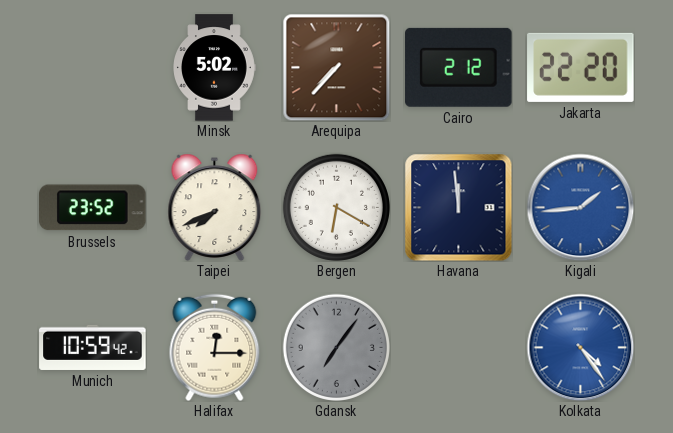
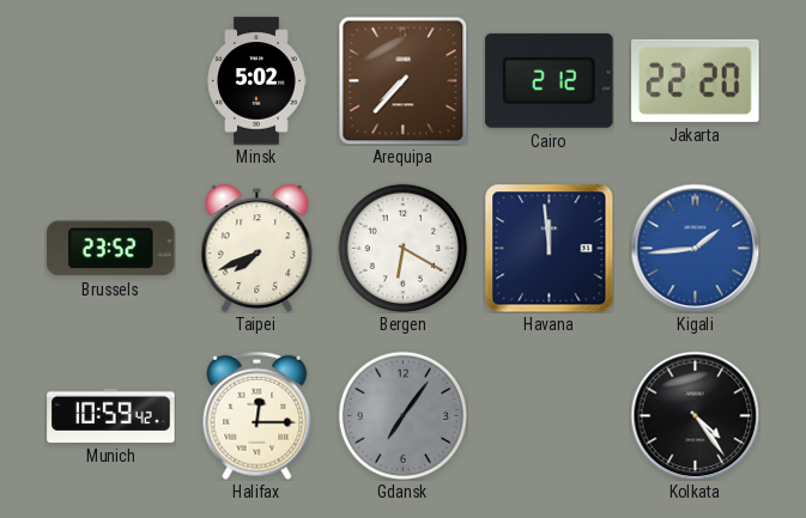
Kolkata dial: blue -> black
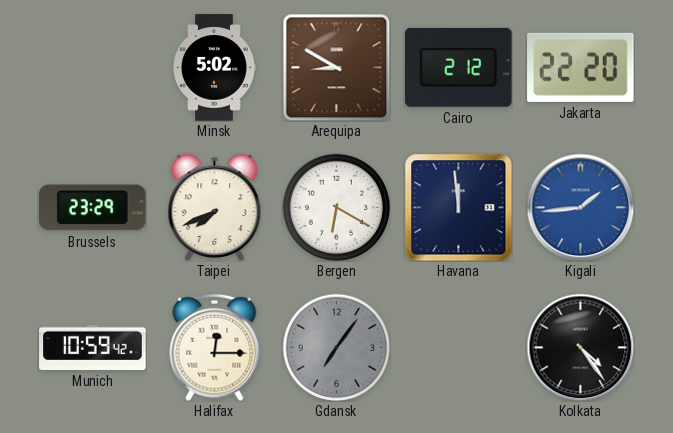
Arequipa: 7:37 -> 8:50
Brussels: 23:52 -> 23:29
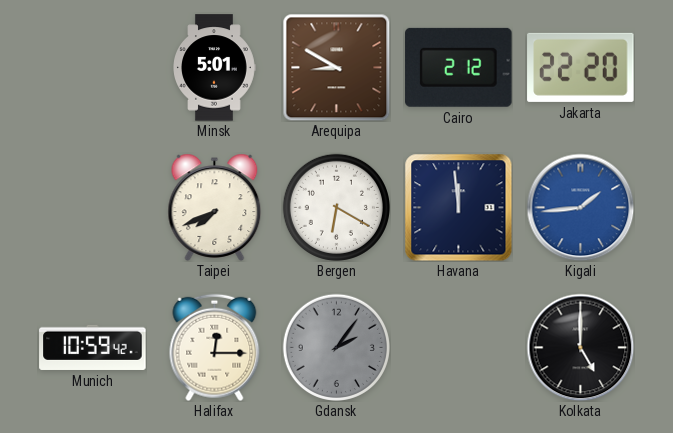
Minsk: 5:02 -> 5:01
Brussels: 23:29 -> none
Gdansk: 7:06 -> 2:06
Kolkata: 4:24 -> 5:00
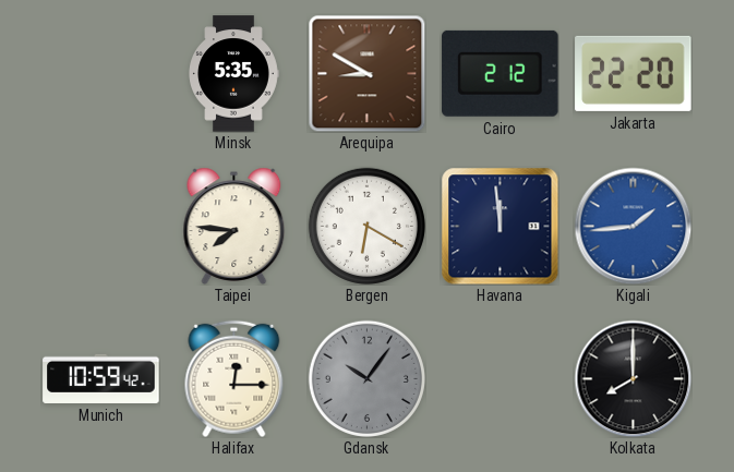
Minsk: 5:01 -> 5:35
Taipei: 7:41 -> 7:46
Gdansk: 2:06 -> 10:06
Kolkata: 5:00 -> 8:00
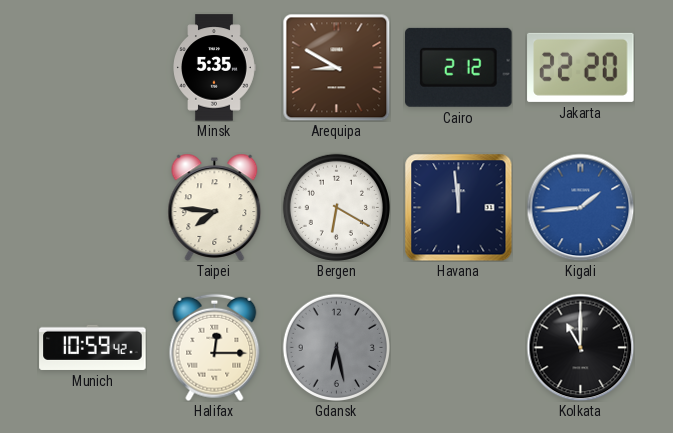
Gdansk: 10:06 -> 6:28
Kolkata: 8:00 -> 11:00
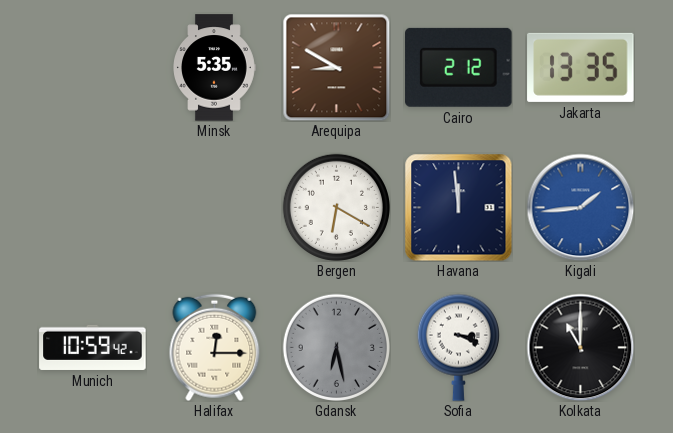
Jakarta: 22:20 -> 13:35
Taipei: 7:46 -> none
Sofia: none -> 3:19
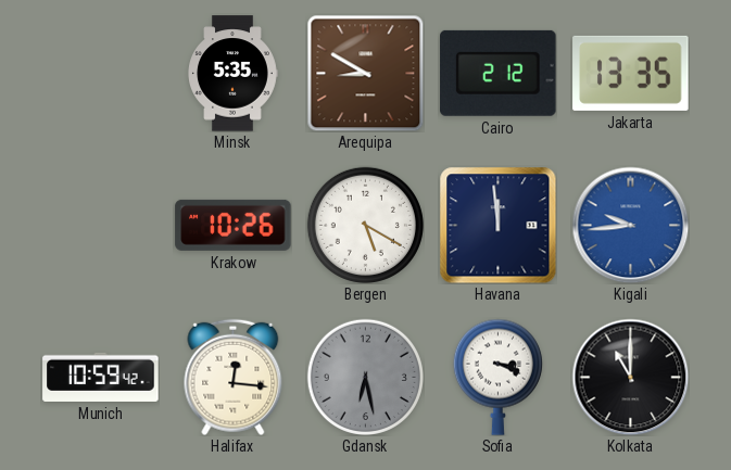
Krakow: none -> 10:26
Bergen: 6:20 -> 5:20
Kigali: 1:44 -> 9:44
Halifax: 12:15 -> 12:16
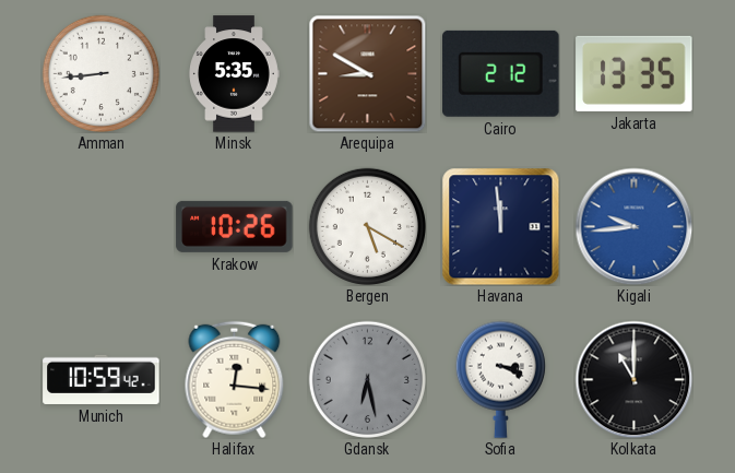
Amman: none -> 8:44
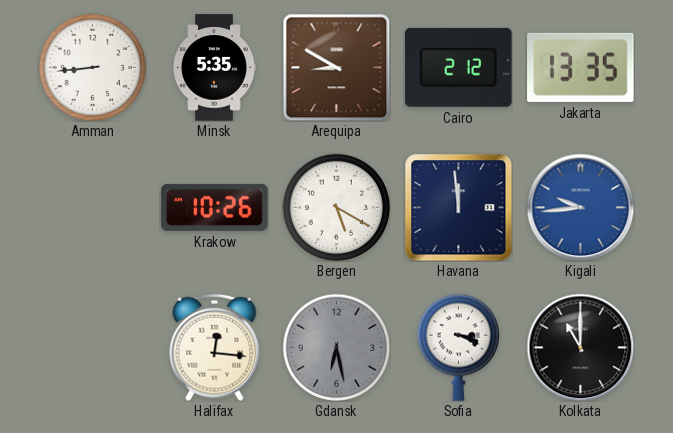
Munich: 10:59 -> none
